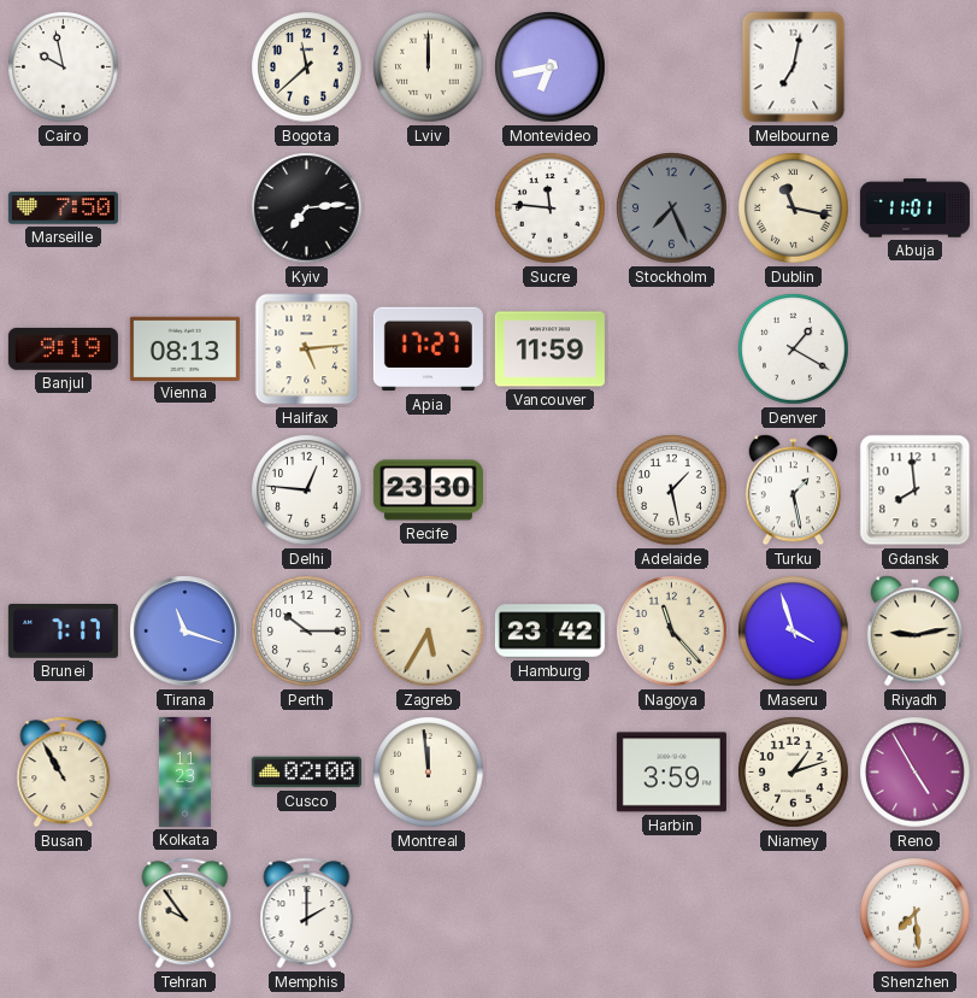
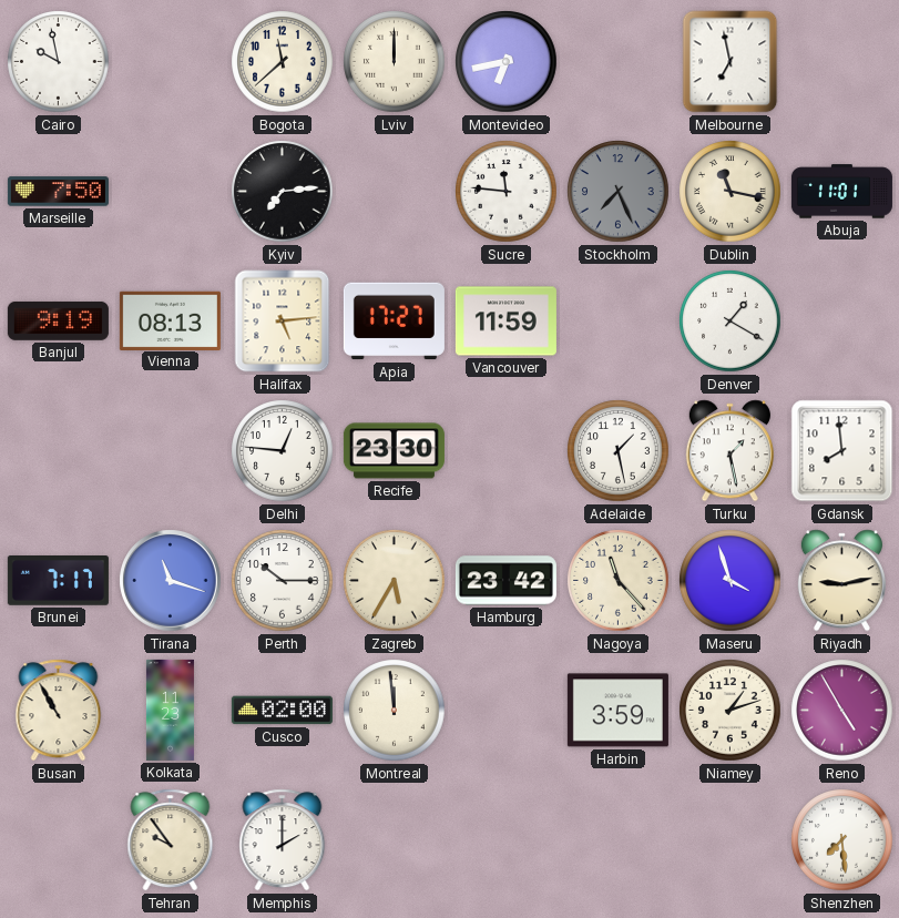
Melbourne: 7:02 -> 6:58
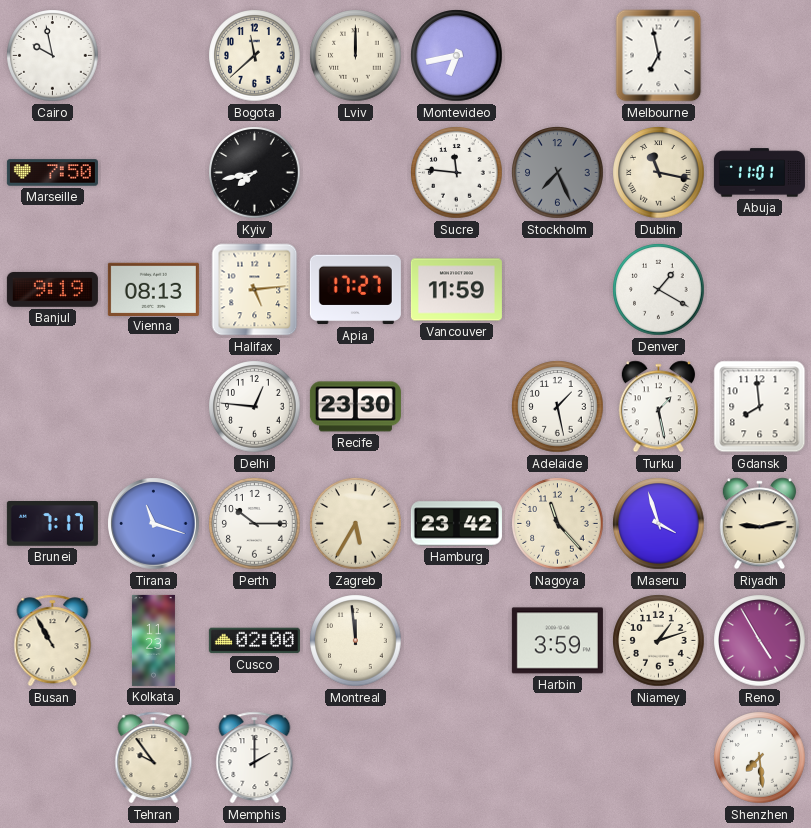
Kyiv: 7:14 -> 7:43
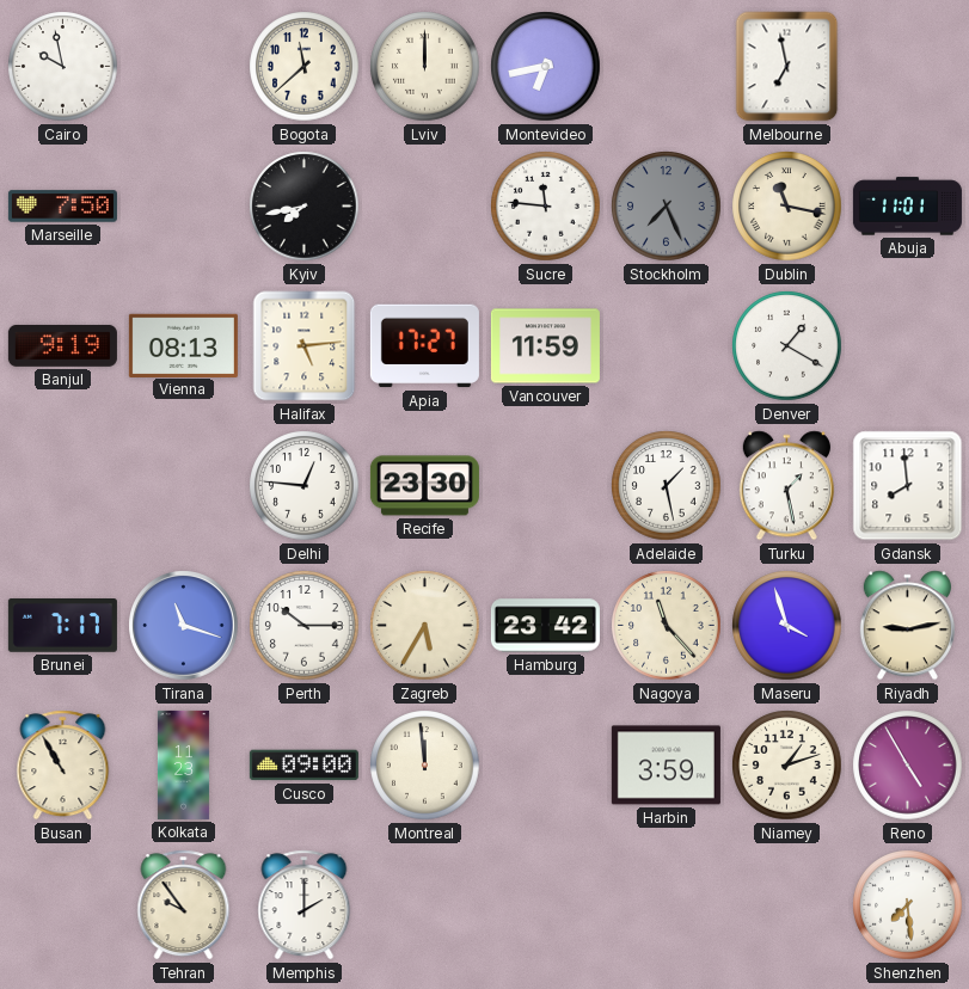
Cusco: 02:00 -> 09:00
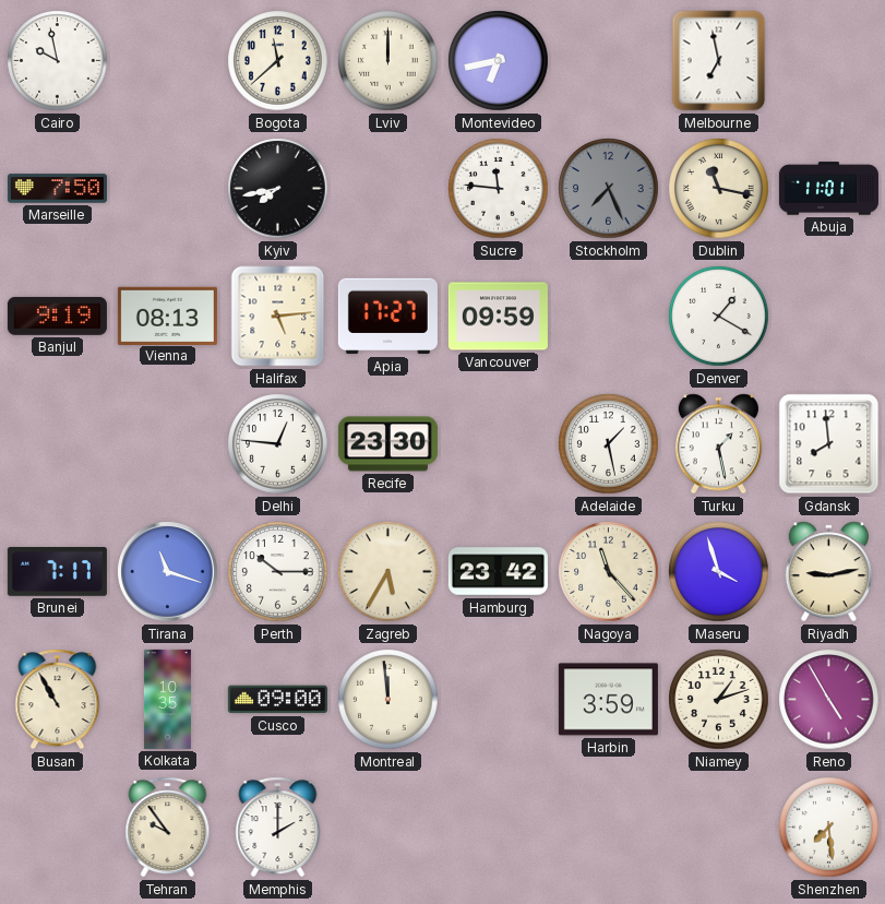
Vancouver: 11:59 -> 09:59
Kolkata: 11:23 -> 10:35
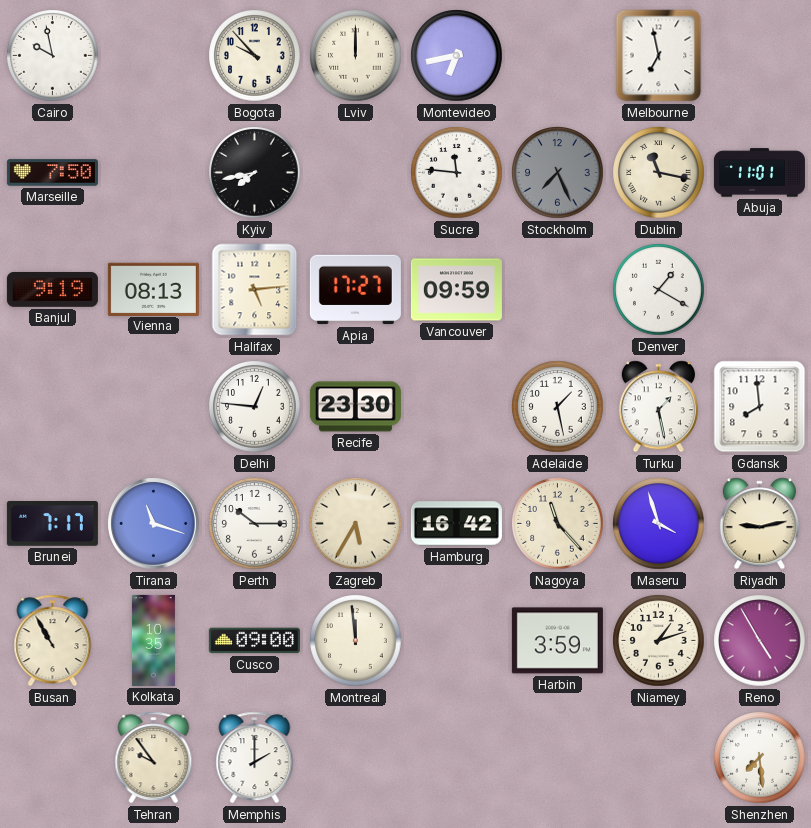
Bogota: 11:38 -> 9:53
Hamburg: 23:42 -> 16:42
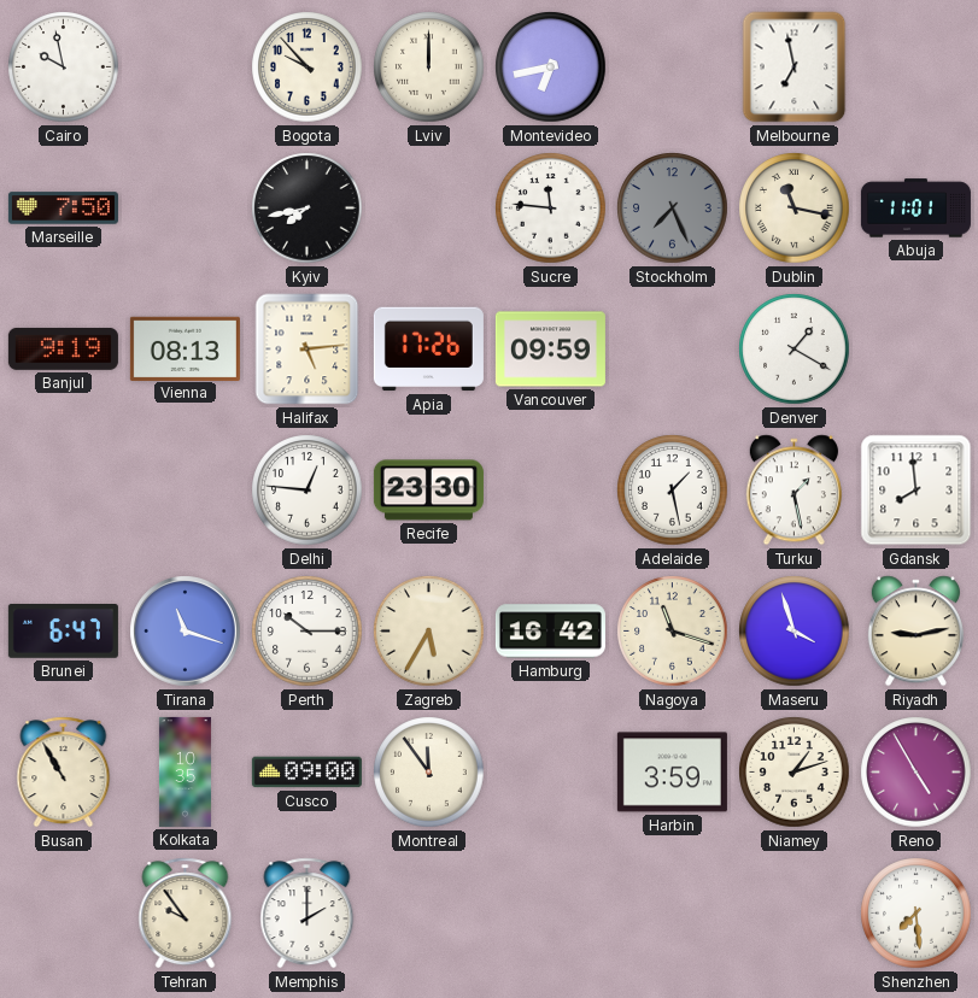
Apia: 17:27 -> 17:26
Brunei: 7:17 -> 6:47
Nagoya: 11:23 -> 11:18
Montreal: 11:59 -> 11:54
